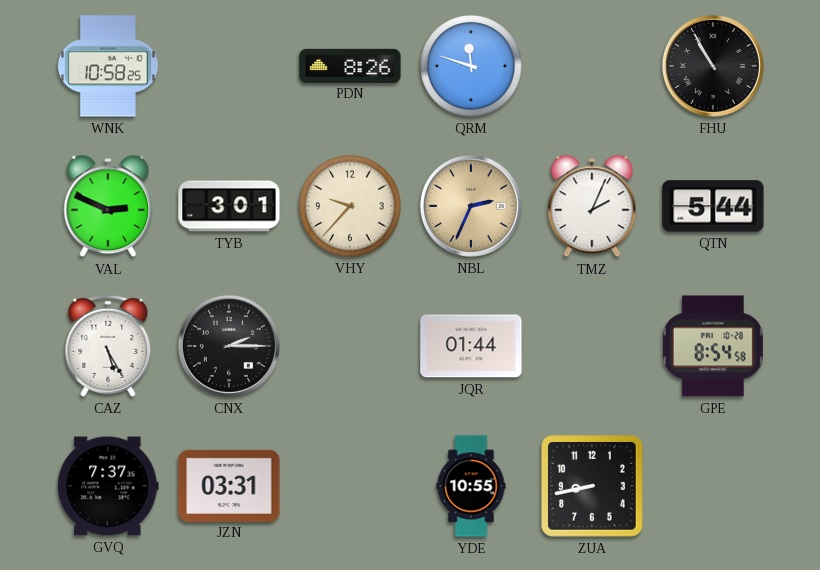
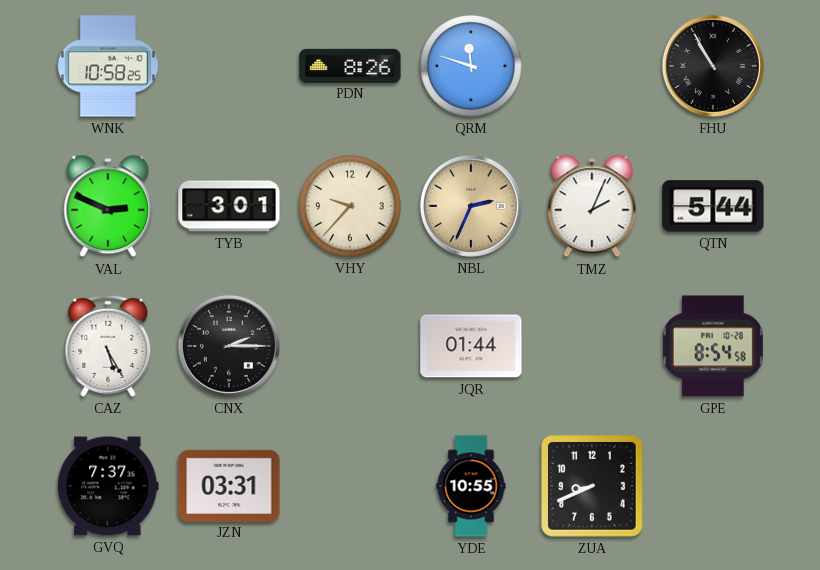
ZUA: 8:43 -> 8:41
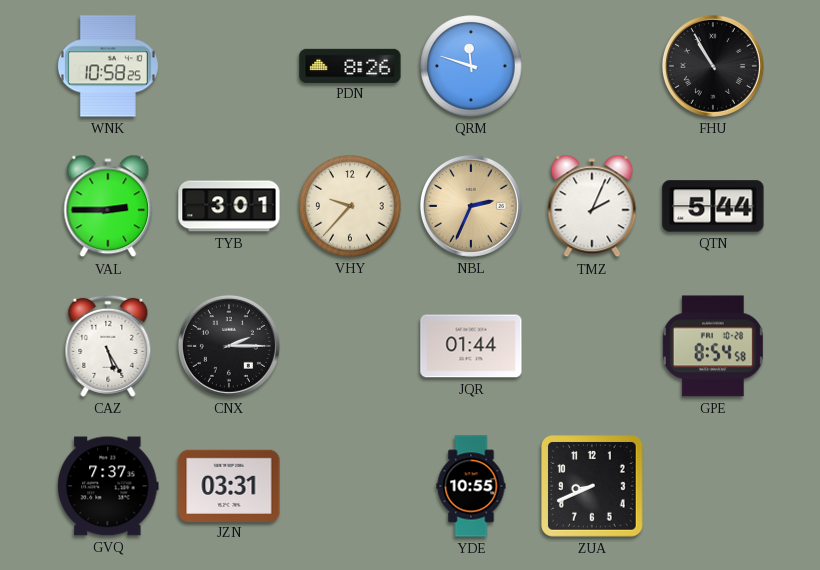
VAL: 2:49 -> 2:45
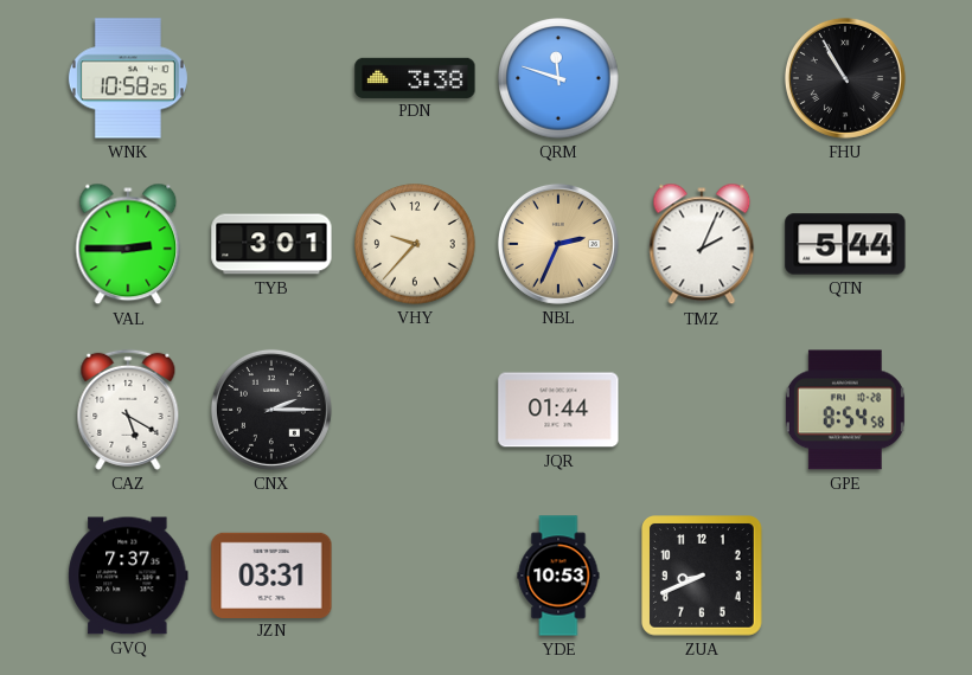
PDN: 8:26 -> 3:38
CAZ: 5:25 -> 5:20
YDE: 10:55 -> 10:53
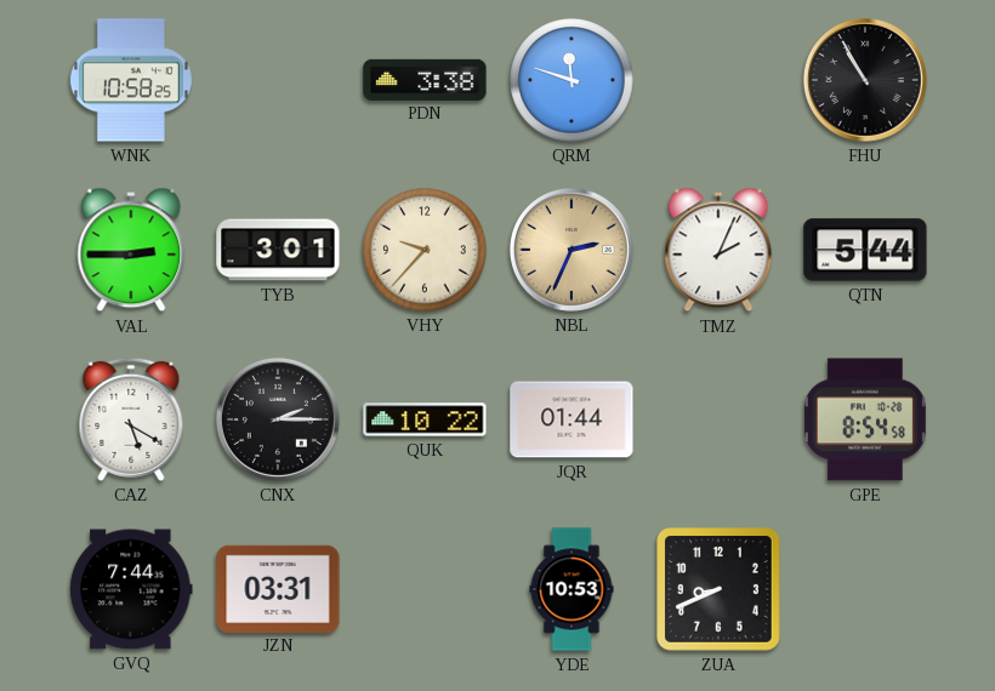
QUK: none -> 10:22
GVQ: 7:37 -> 7:44
